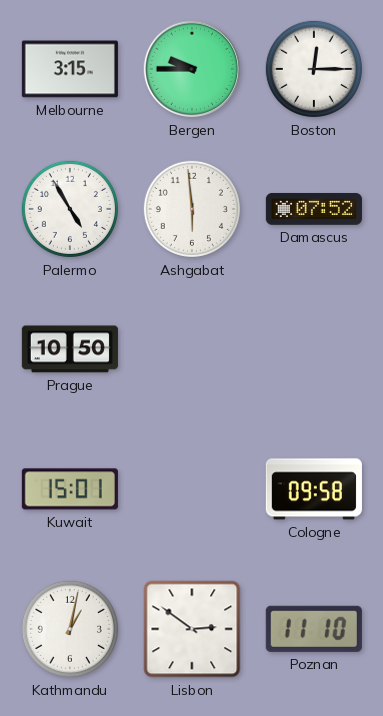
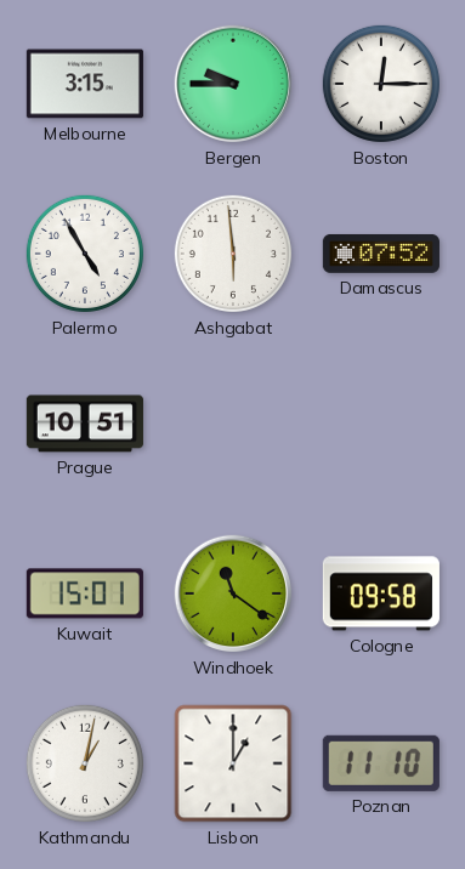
Prague: 10:50 -> 10:51
Windhoek: none -> 11:21
Lisbon: 2:51 -> 1:00
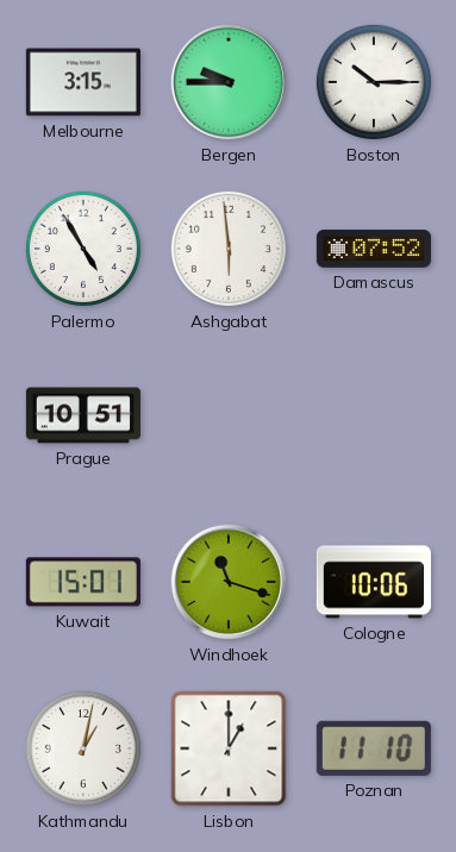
Boston: 12:15 -> 10:15
Windhoek: 11:21 -> 11:18
Cologne: 09:58 -> 10:06
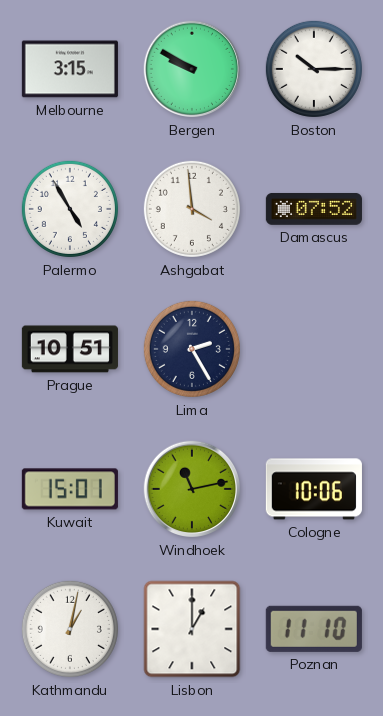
Bergen: 9:45 -> 9:50
Ashgabat: 5:59 -> 3:59
Lima: none -> 2:25
Windhoek: 11:18 -> 11:13
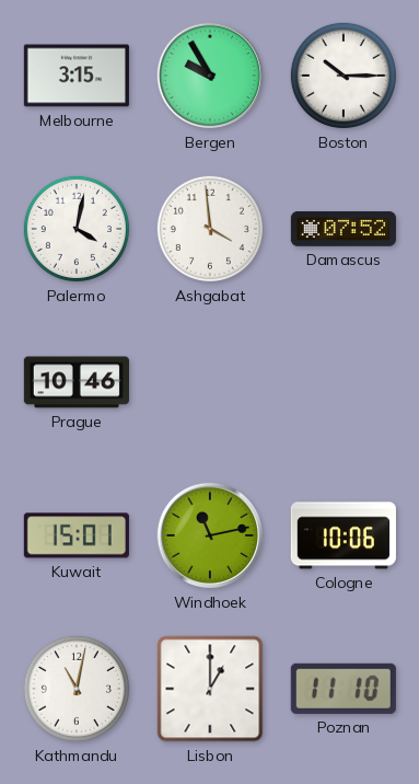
Bergen: 9:50 -> 9:55
Palermo: 4:55 -> 4:02
Prague: 10:51 -> 10:46
Lima: 2:25 -> none
Kathmandu: 1:02 -> 11:02
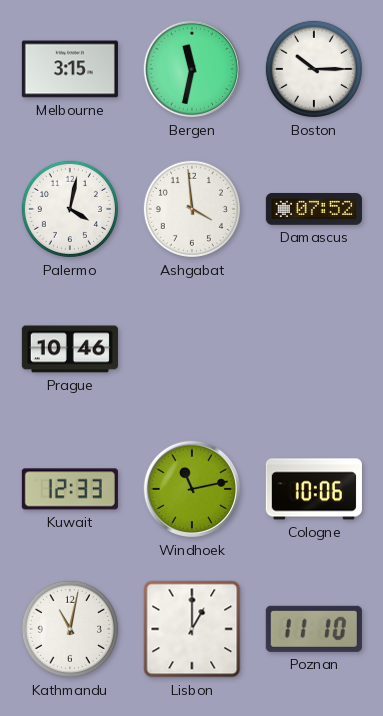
Bergen: 9:55 -> 11:32
Kuwait: 15:01 -> 12:33
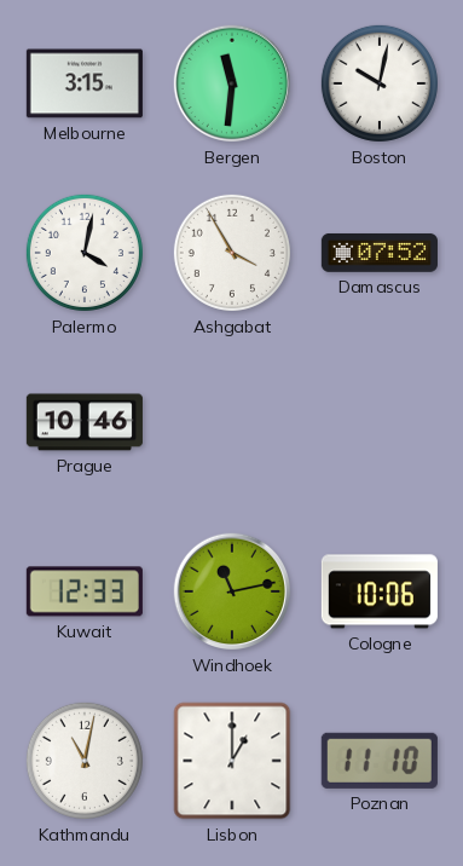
Bergen: 11:32 -> 11:31
Boston: 10:15 -> 10:02
Ashgabat: 3:59 -> 3:55
